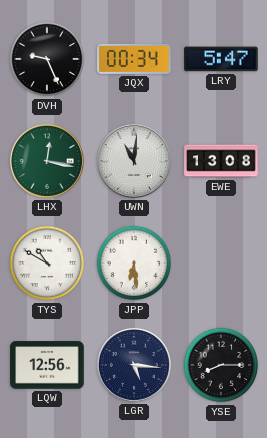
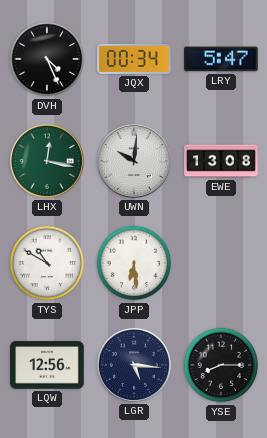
DVH: 9:26 -> 4:26
UWN: 11:01 -> 10:01
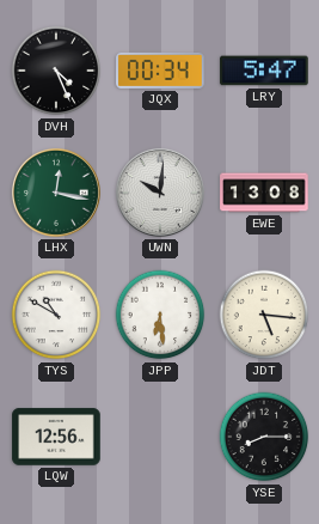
JDT: none -> 5:16
LGR: 5:16 -> none
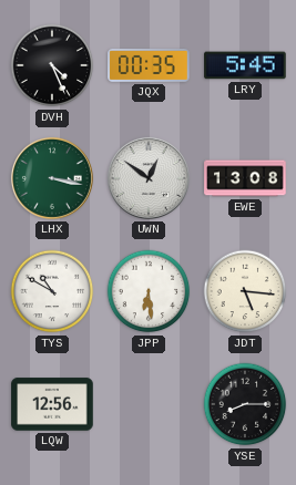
JQX: 00:34 -> 00:35
LRY: 5:47 -> 5:45
LHX: 12:17 -> 3:17
UWN: 10:01 -> 12:51
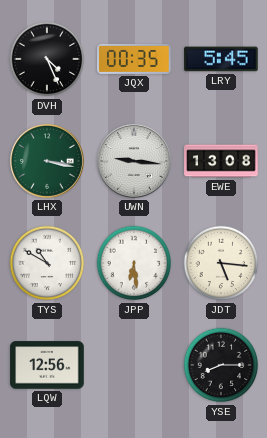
UWN: 12:51 -> 9:16
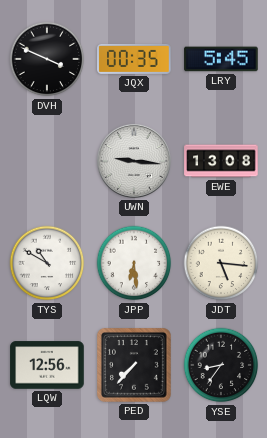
DVH: 4:26 -> 3:49
LHX: 3:17 -> none
PED: none -> 7:37
YSE: 8:15 -> 8:36
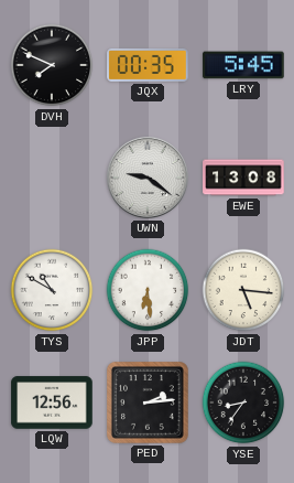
DVH: 3:49 -> 7:49
UWN: 9:16 -> 9:21
PED: 7:37 -> 2:14
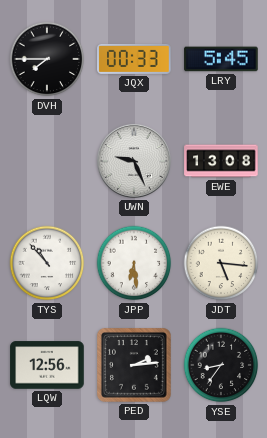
DVH: 7:49 -> 7:45
JQX: 00:35 -> 00:33
UWN: 9:21 -> 9:26
TYS: 10:50 -> 10:53
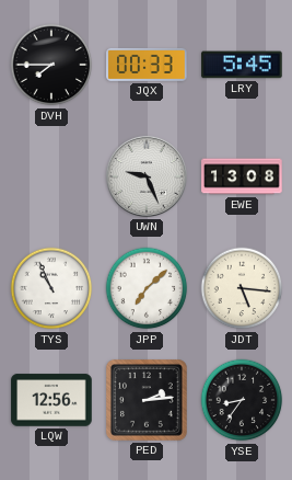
TYS: 10:53 -> 10:56
JPP: 6:29 -> 7:08
